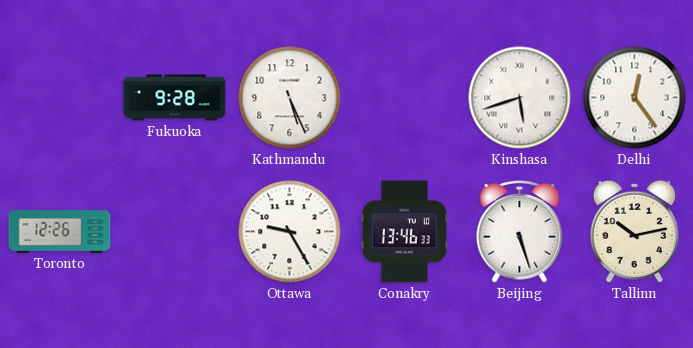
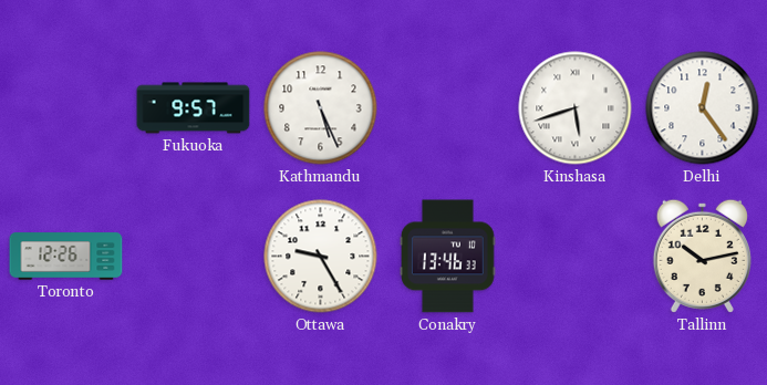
Fukuoka: 9:28 -> 9:57
Beijing: 5:27 -> none
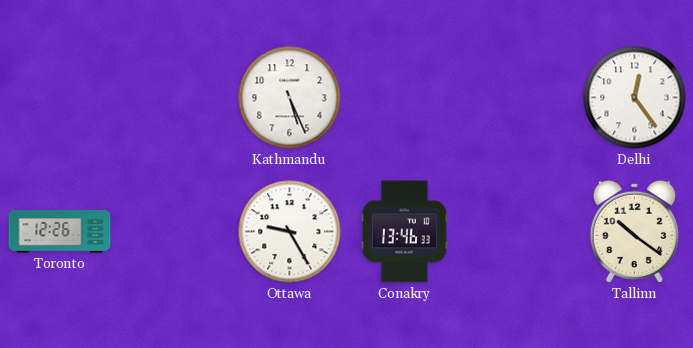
Fukuoka: 9:57 -> none
Kinshasa: 5:42 -> none
Tallinn: 10:13 -> 10:21
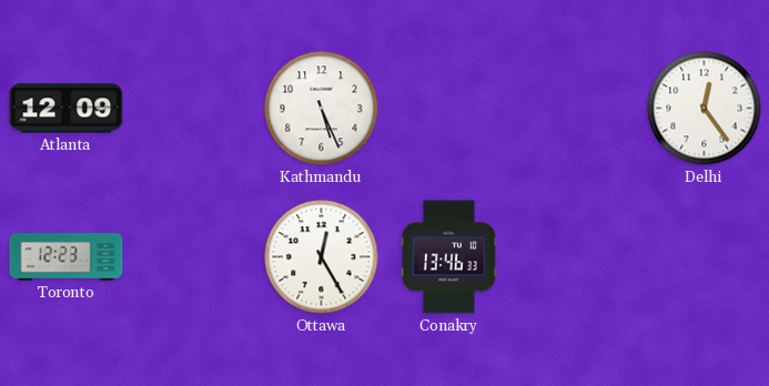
Atlanta: none -> 12:09
Toronto: 12:26 -> 12:23
Ottawa: 9:25 -> 12:25
Tallinn: 10:21 -> none
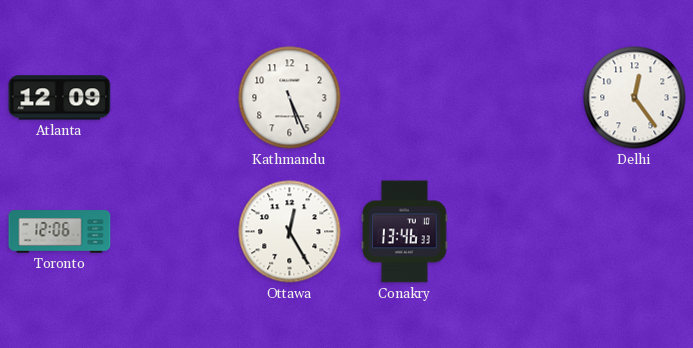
Toronto: 12:23 -> 12:06
